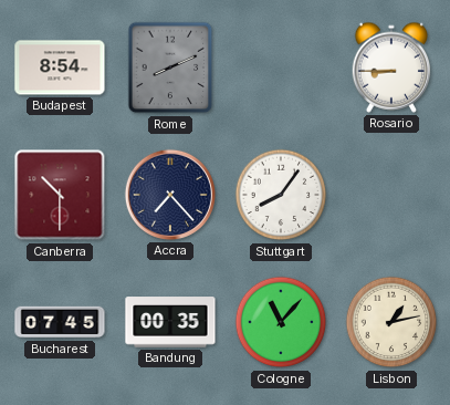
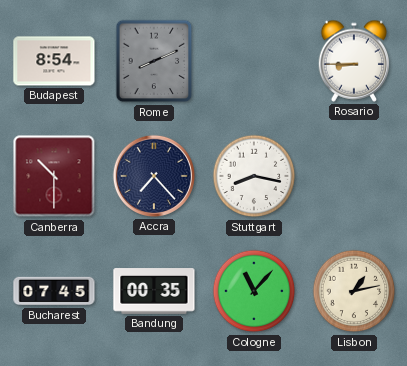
Stuttgart: 8:06 -> 8:17
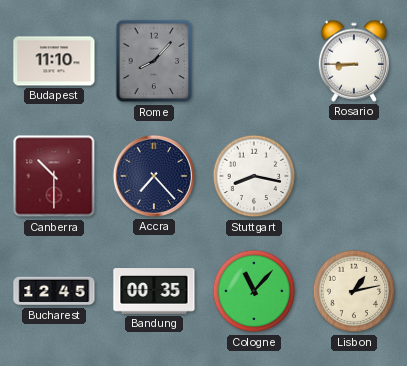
Budapest: 8:54 -> 11:10
Rome: 8:11 -> 8:07
Bucharest: 07:45 -> 12:45
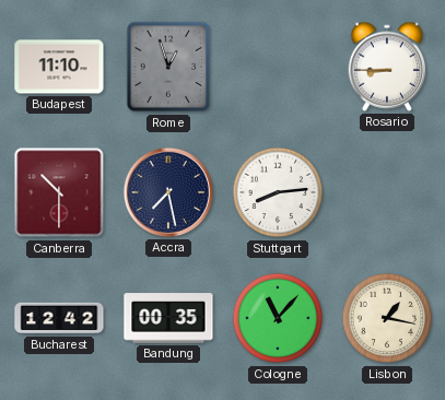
Rome: 8:07 -> 12:57
Accra: 7:23 -> 7:28
Stuttgart: 8:17 -> 8:14
Bucharest: 12:45 -> 12:42
Lisbon: 1:13 -> 1:17
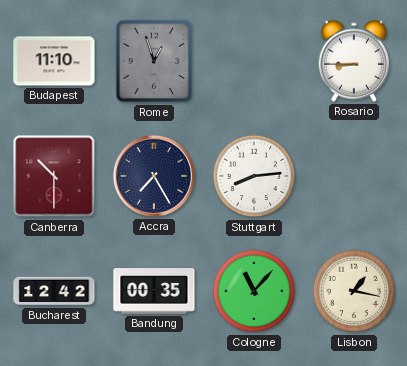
Accra: 7:28 -> 7:25
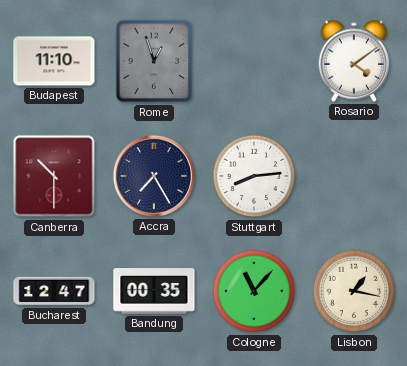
Rosario: 8:45 -> 4:09
Bucharest: 12:42 -> 12:47
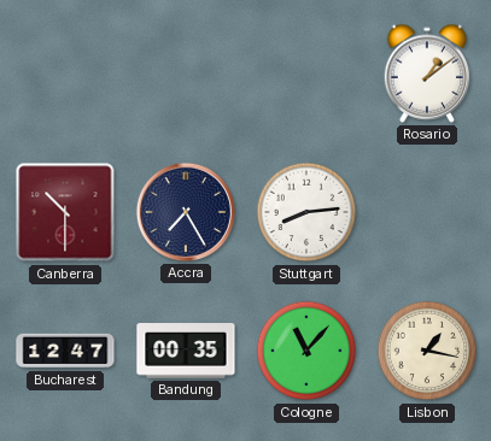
Budapest: 11:10 -> none
Rome: 12:57 -> none
Rosario: 4:09 -> 1:09
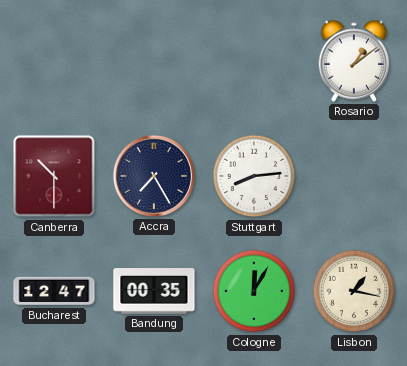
Cologne: 11:07 -> 12:05
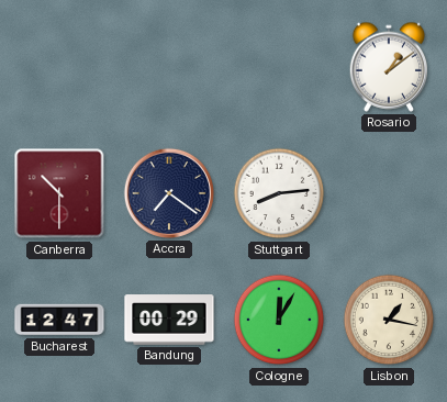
Accra: 7:25 -> 7:21
Bandung: 00:35 -> 00:29
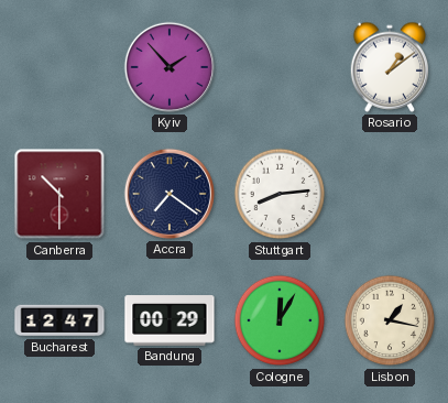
Kyiv: none -> 1:53
